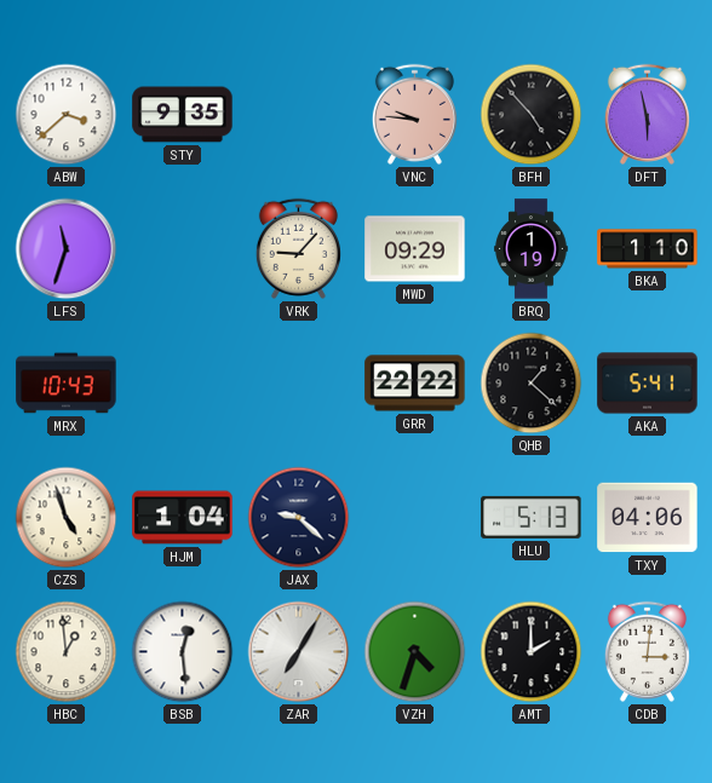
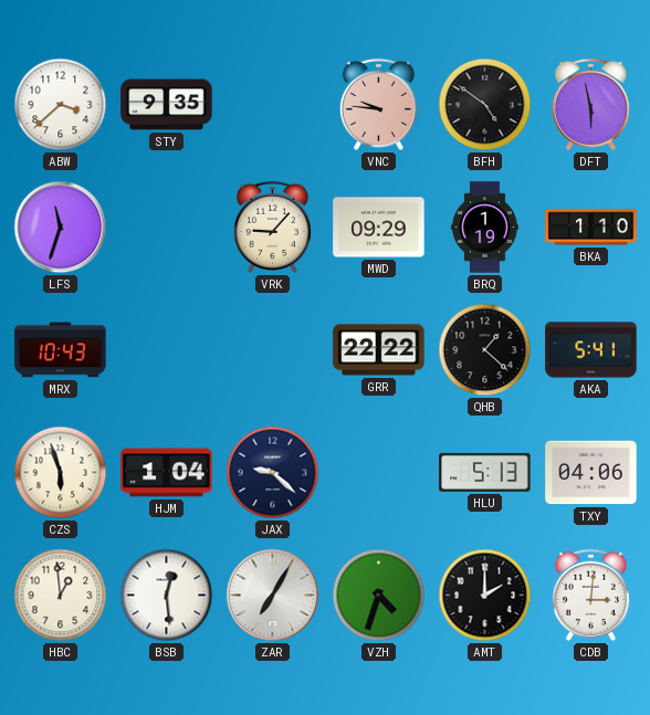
BFH: 4:53 -> 4:51
CZS: 4:57 -> 5:57
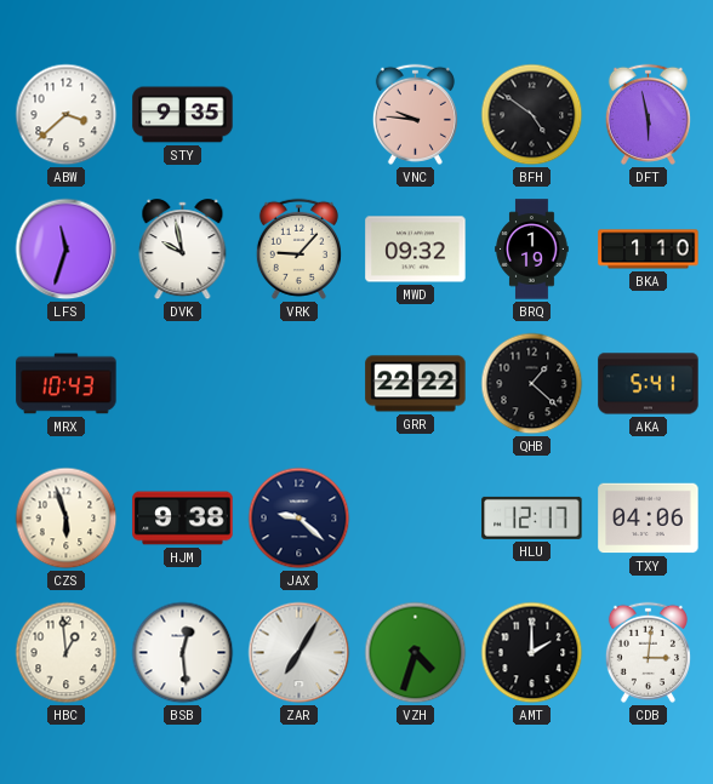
DVK: none -> 9:58
MWD: 09:29 -> 09:32
HJM: 1:04 -> 9:38
HLU: 5:13 -> 12:17
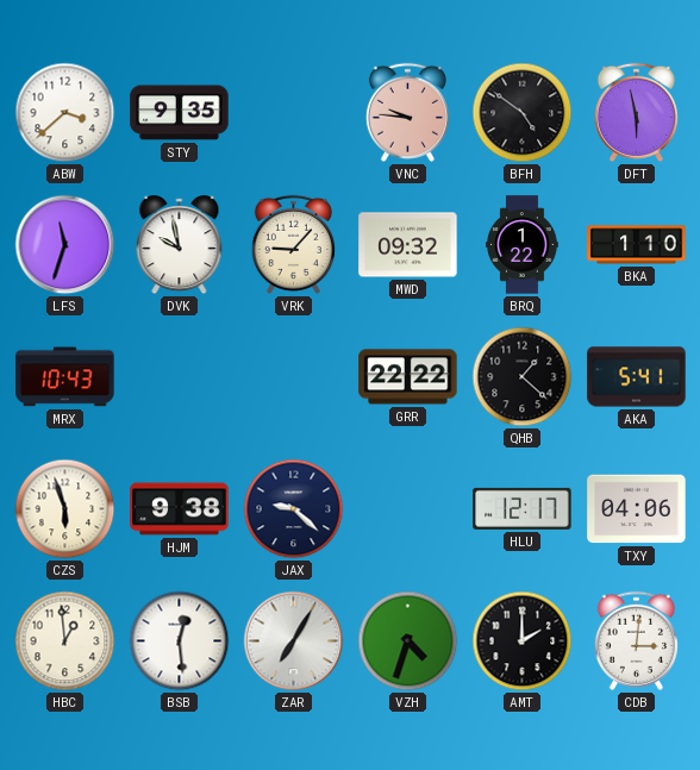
BRQ: 1:19 -> 1:22
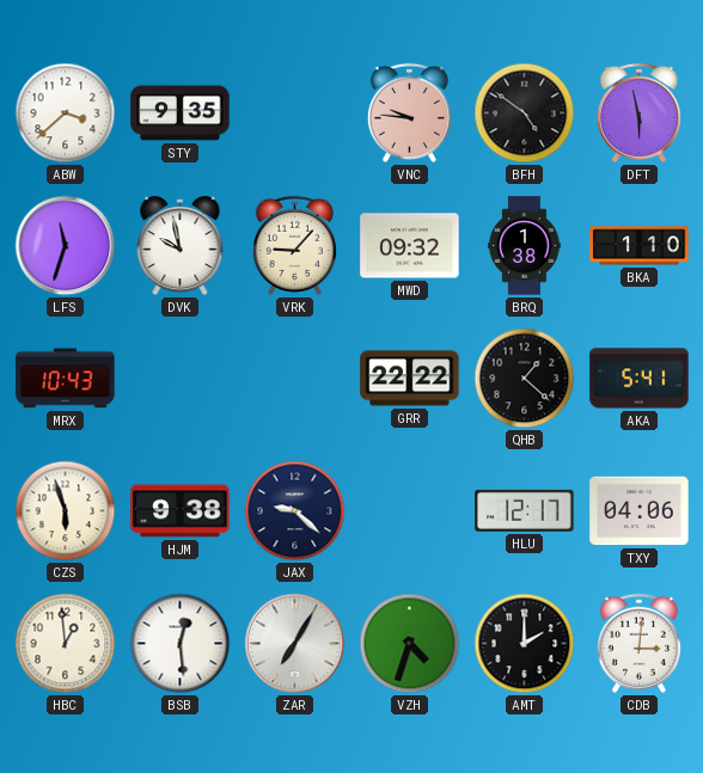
BRQ: 1:22 -> 1:38
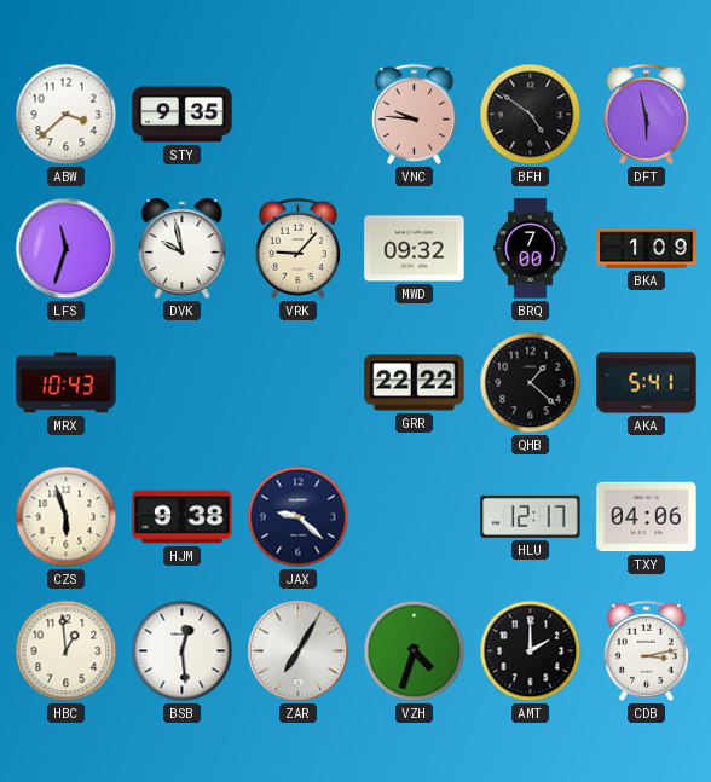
BRQ: 1:38 -> 7:00
BKA: 1:10 -> 1:09
CDB: 3:01 -> 3:13
